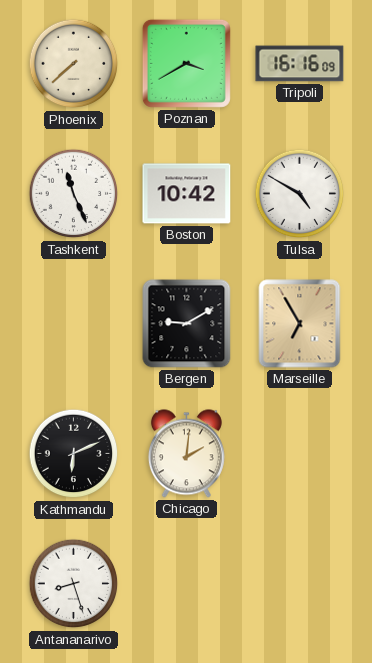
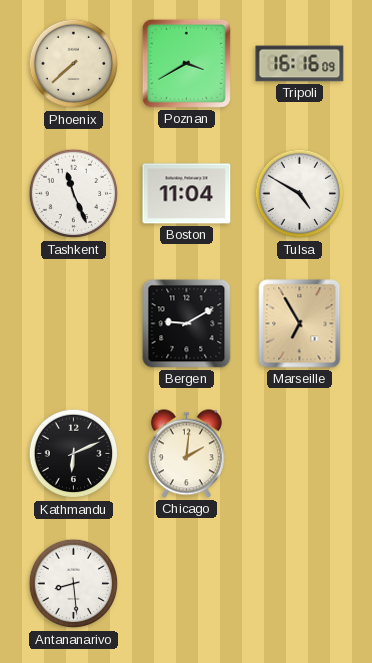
Boston: 10:42 -> 11:04
Antananarivo: 8:27 -> 8:29
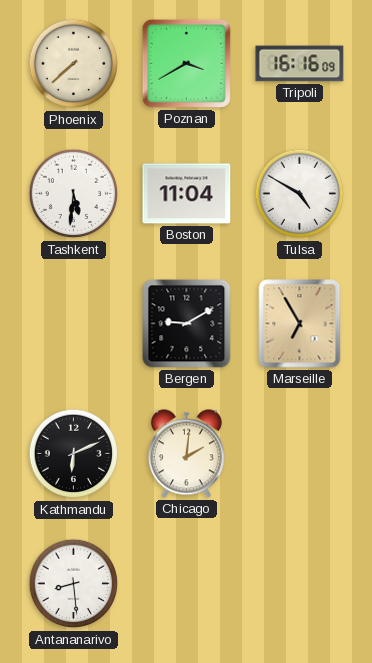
Tashkent: 11:26 -> 5:31
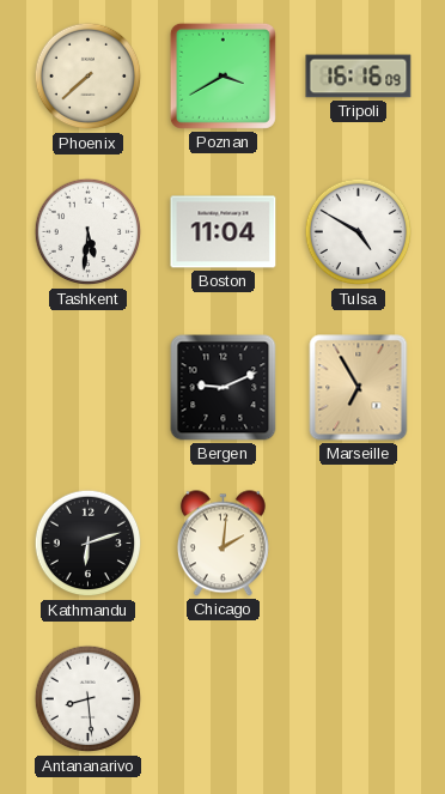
Bergen: 9:10 -> 9:11
Kathmandu: 6:11 -> 6:12
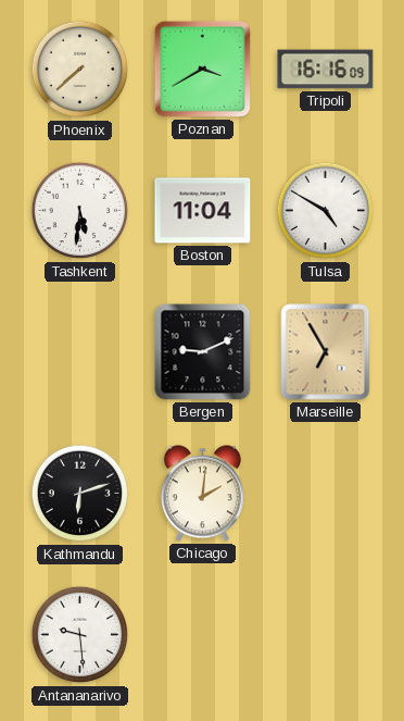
Antananarivo: 8:29 -> 9:29
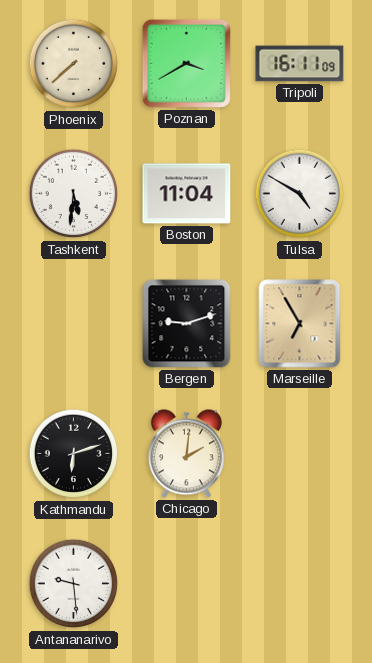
Tripoli: 16:16 -> 16:11
Bergen: 9:11 -> 9:12
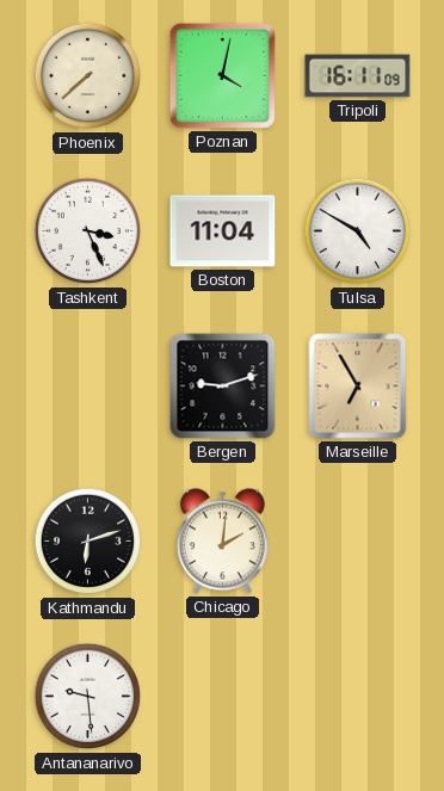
Poznan: 3:40 -> 4:02
Tashkent: 5:31 -> 3:26
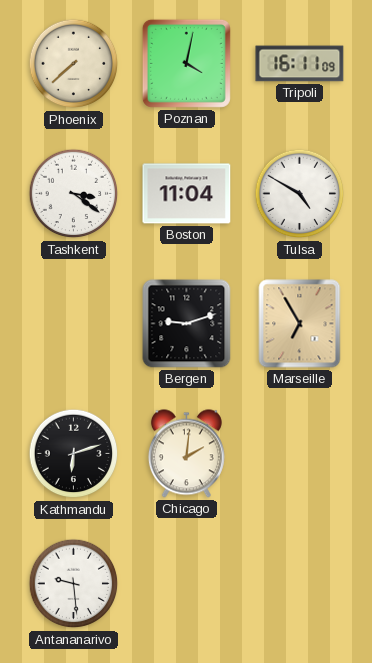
Tashkent: 3:26 -> 3:21
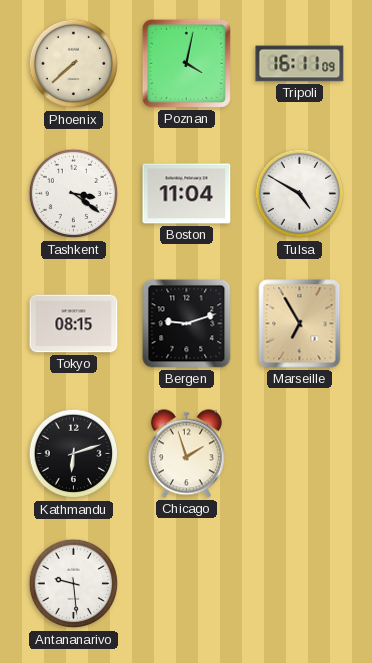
Tokyo: none -> 08:15
Chicago: 2:01 -> 1:57
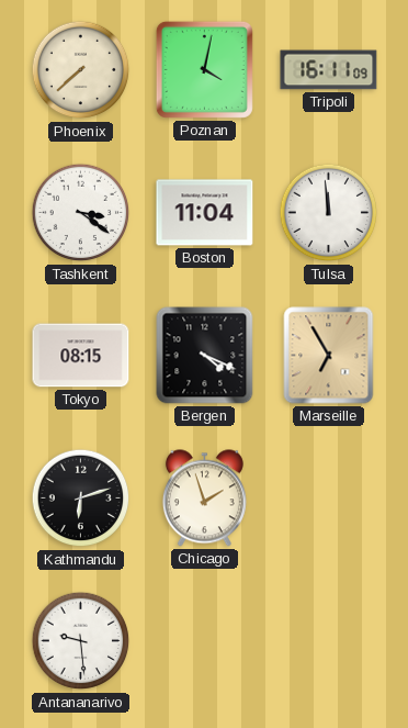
Tulsa: 4:50 -> 11:59
Bergen: 9:12 -> 4:19
